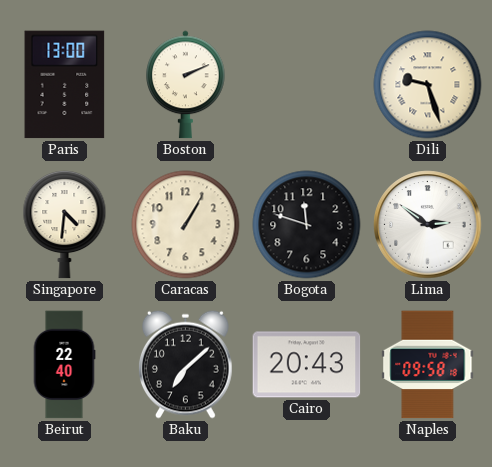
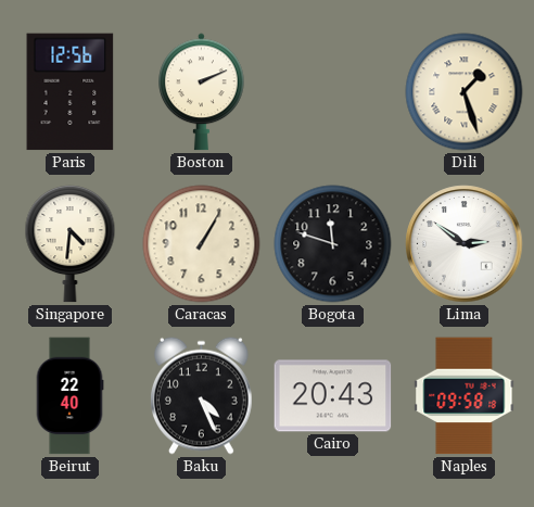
Paris: 13:00 -> 12:56
Dili: 9:27 -> 1:27
Baku: 7:08 -> 4:26
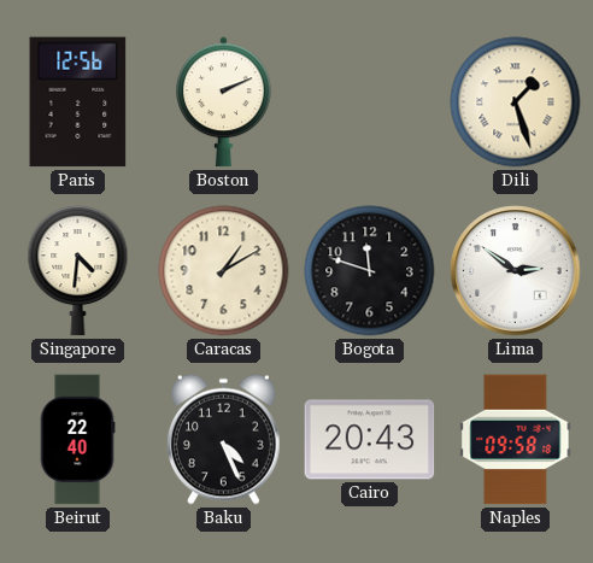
Caracas: 1:05 -> 1:10
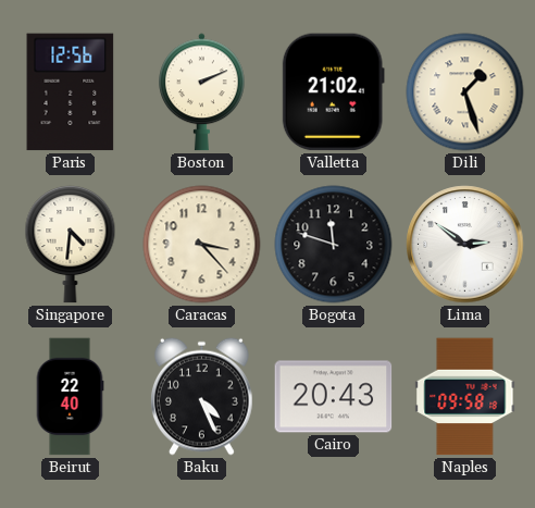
Valletta: none -> 21:02
Caracas: 1:10 -> 3:23
